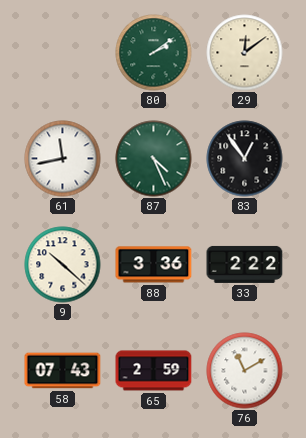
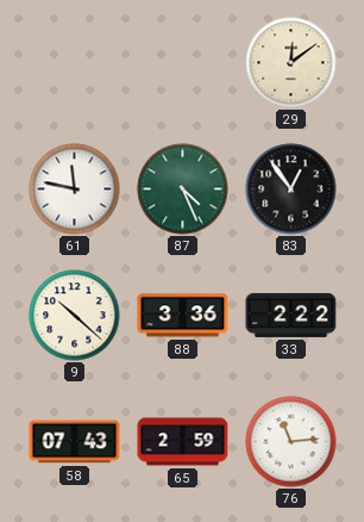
80: 2:09 -> none
61: 11:43 -> 11:47
76: 11:10 -> 11:14
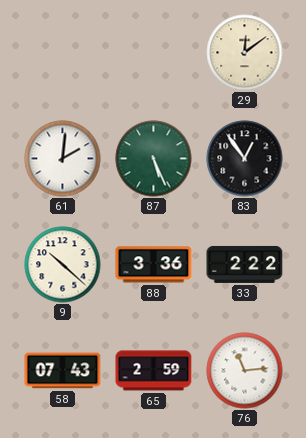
61: 11:47 -> 2:01
87: 4:26 -> 5:26
